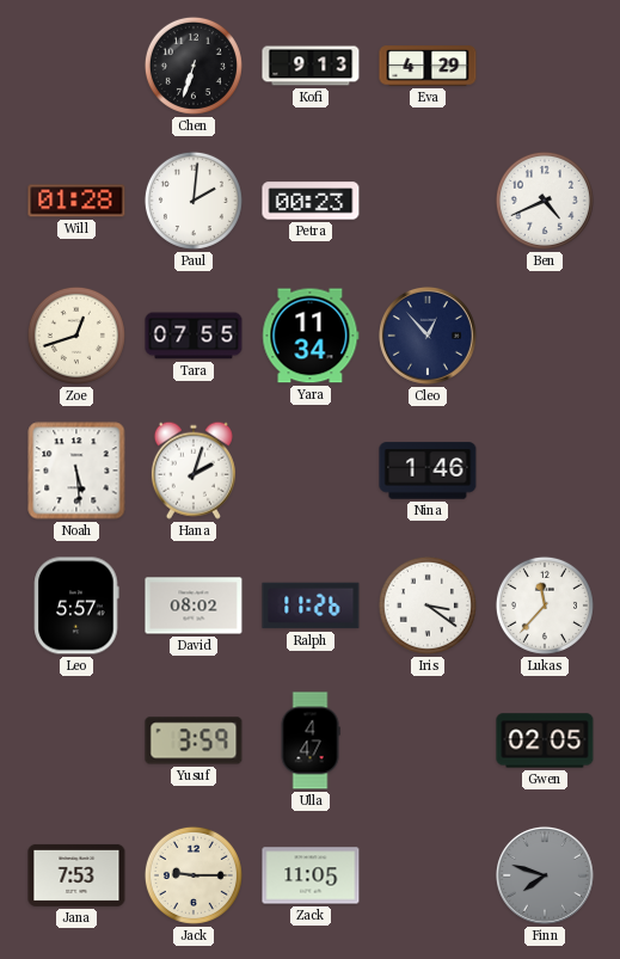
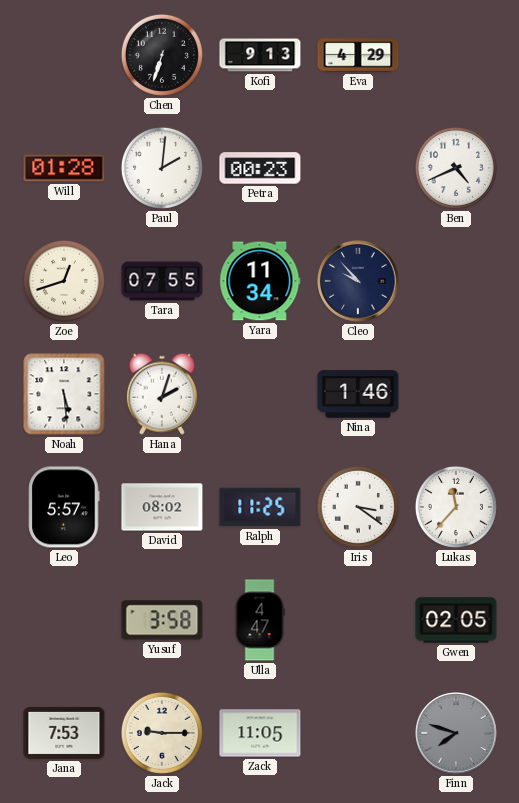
Cleo: 12:53 -> 9:53
Ralph: 11:26 -> 11:25
Yusuf: 3:59 -> 3:58
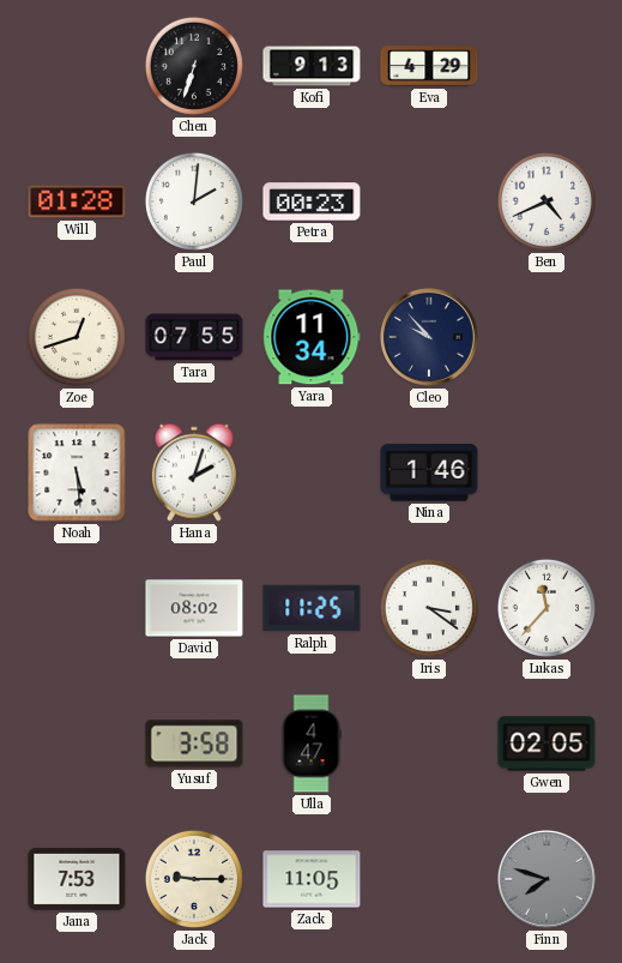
Leo: 5:57 -> none
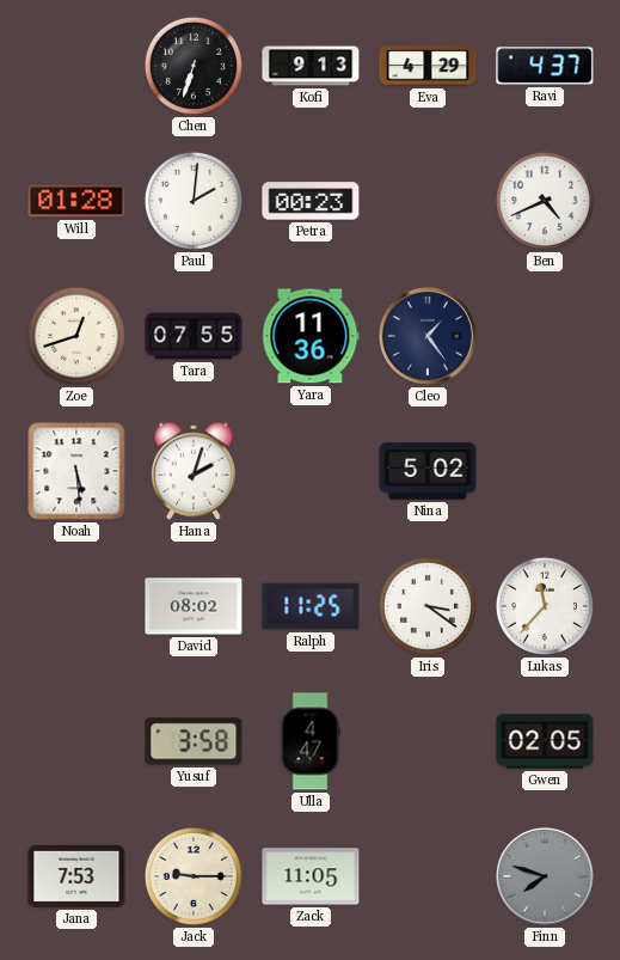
Ravi: none -> 4:37
Yara: 11:34 -> 11:36
Cleo: 9:53 -> 1:24
Nina: 1:46 -> 5:02
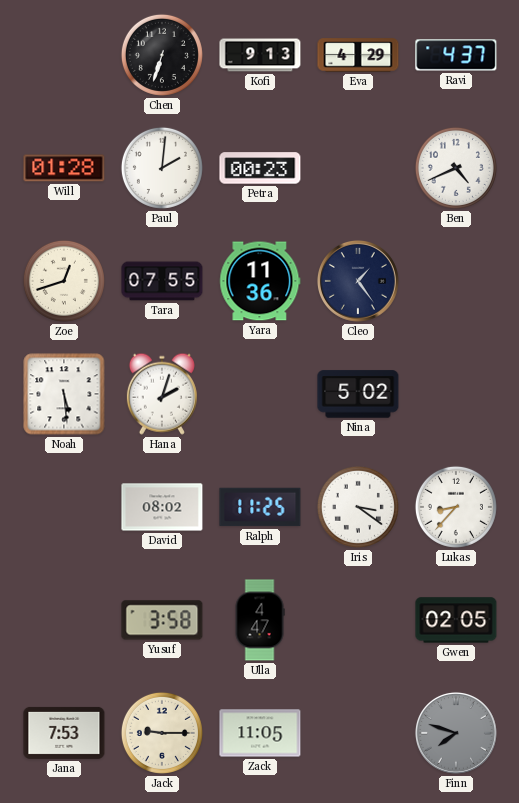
Lukas: 11:37 -> 8:37
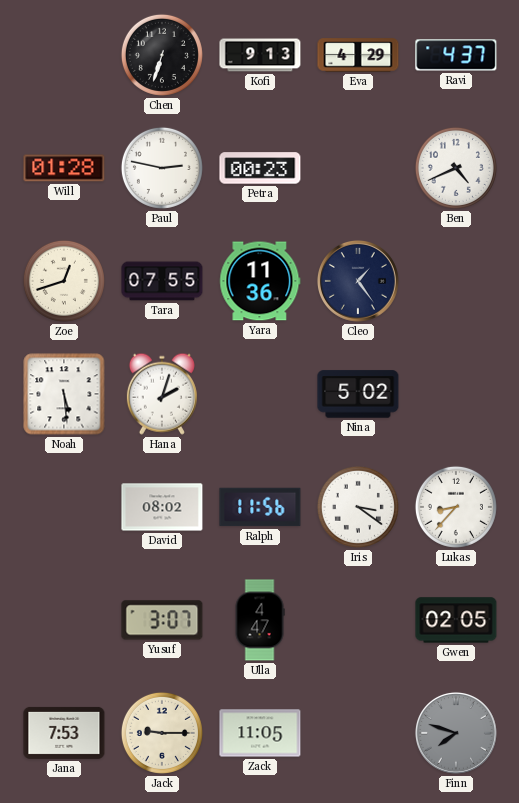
Paul: 2:01 -> 2:47
Ralph: 11:25 -> 11:56
Yusuf: 3:58 -> 3:07
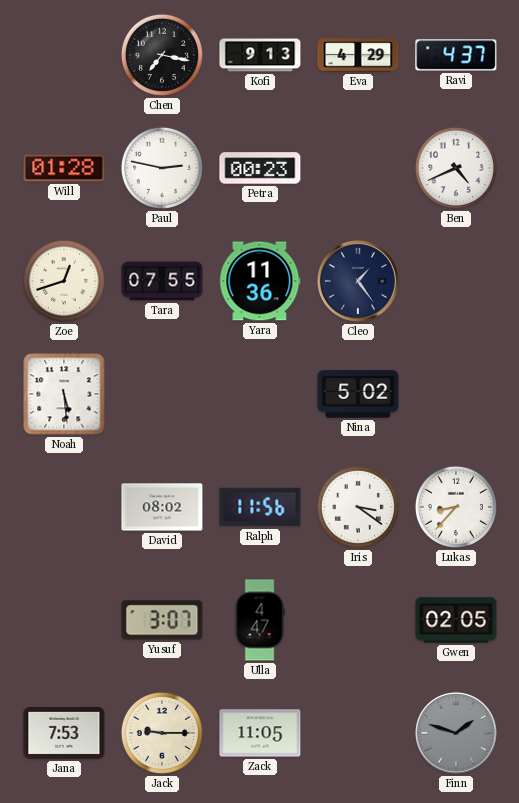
Chen: 6:33 -> 7:17
Hana: 2:03 -> none
Finn: 7:48 -> 1:48
